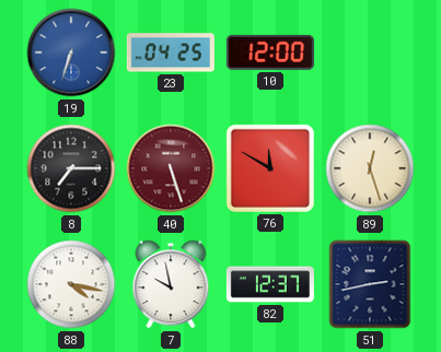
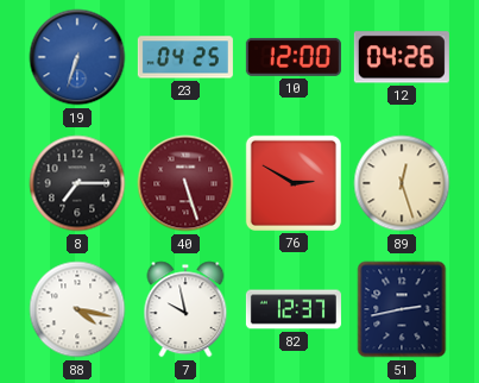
12: none -> 04:26
76: 11:50 -> 2:50
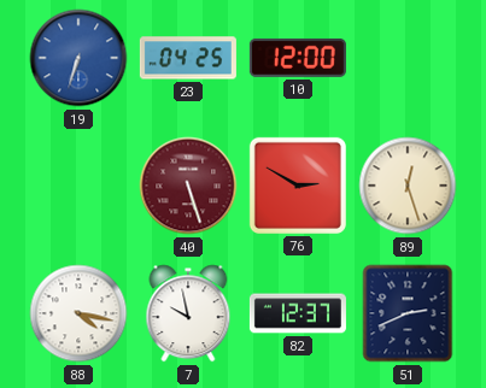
12: 04:26 -> none
8: 7:15 -> none
51: 2:43 -> 2:41
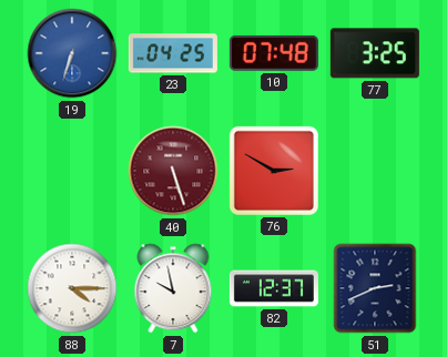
10: 12:00 -> 07:48
77: none -> 3:25
89: 12:27 -> none
88: 4:17 -> 4:15
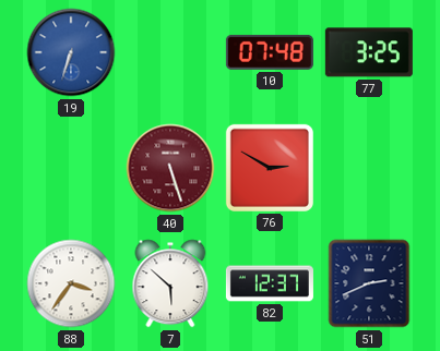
23: 04:25 -> none
88: 4:15 -> 3:36
7: 9:58 -> 5:52
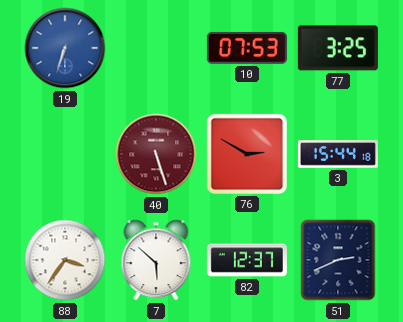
10: 07:48 -> 07:53
3: none -> 15:44
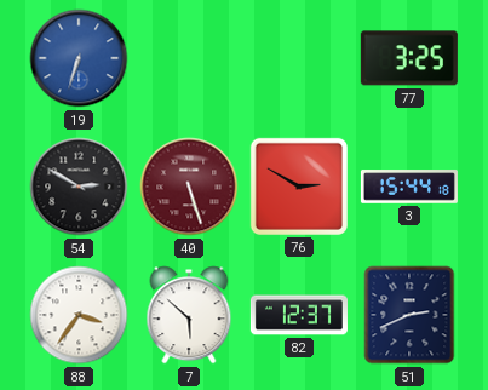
10: 07:53 -> none
54: none -> 2:50
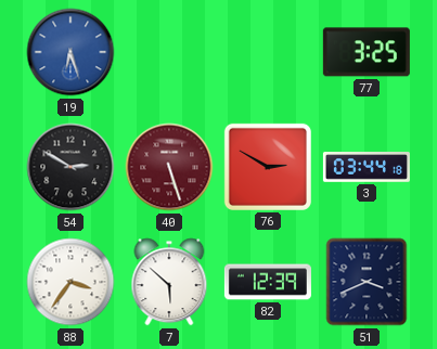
19: 6:33 -> 6:27
3: 15:44 -> 03:44
82: 12:37 -> 12:39
51: 2:41 -> 3:41
